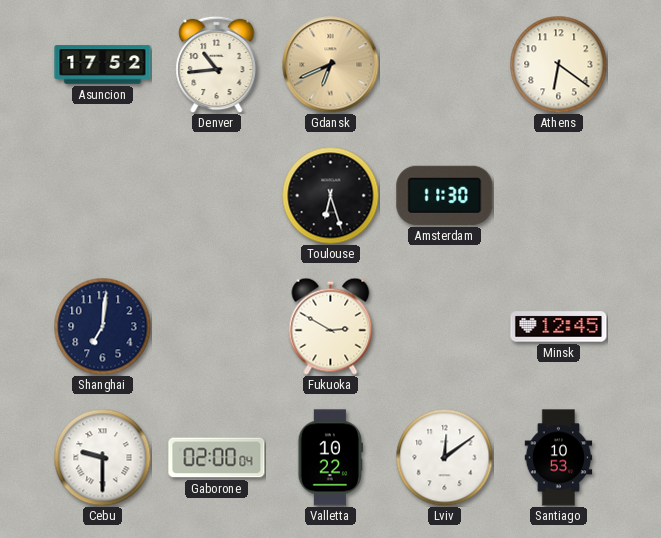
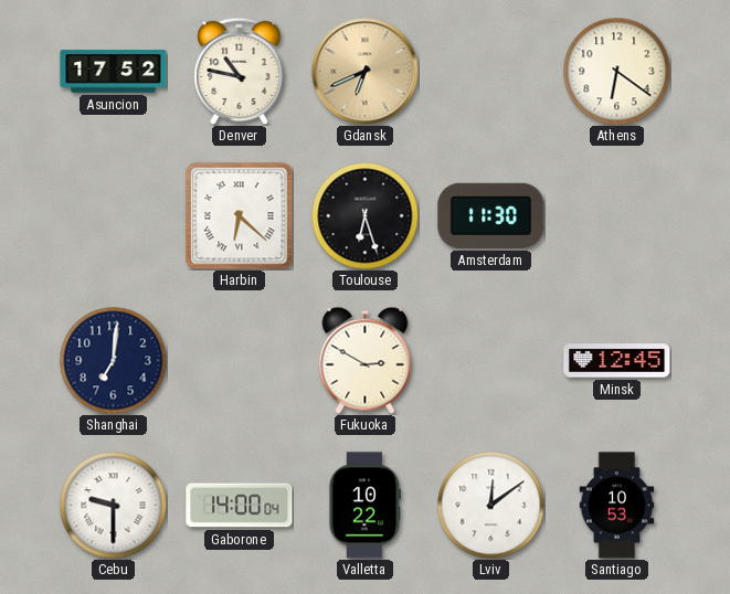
Denver: 10:44 -> 10:47
Harbin: none -> 6:22
Gaborone: 02:00 -> 14:00
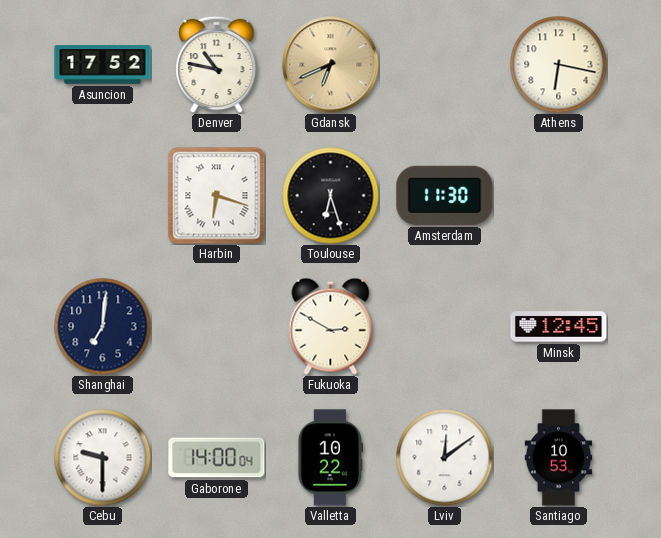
Athens: 6:21 -> 6:17
Harbin: 6:22 -> 6:18
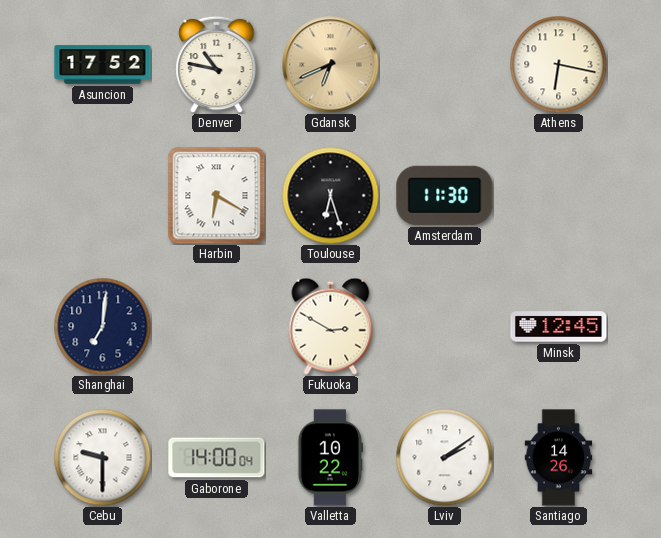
Harbin: 6:18 -> 6:20
Lviv: 12:09 -> 2:09
Santiago: 10:53 -> 14:26
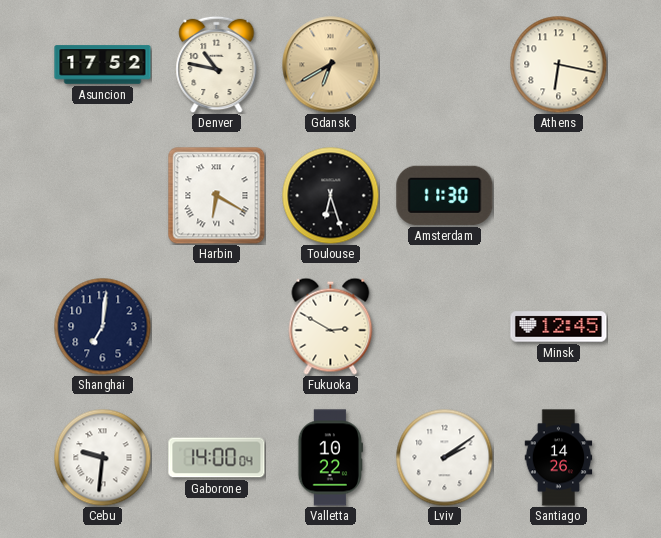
Gdansk: 6:41 -> 6:40
Cebu: 9:30 -> 9:31
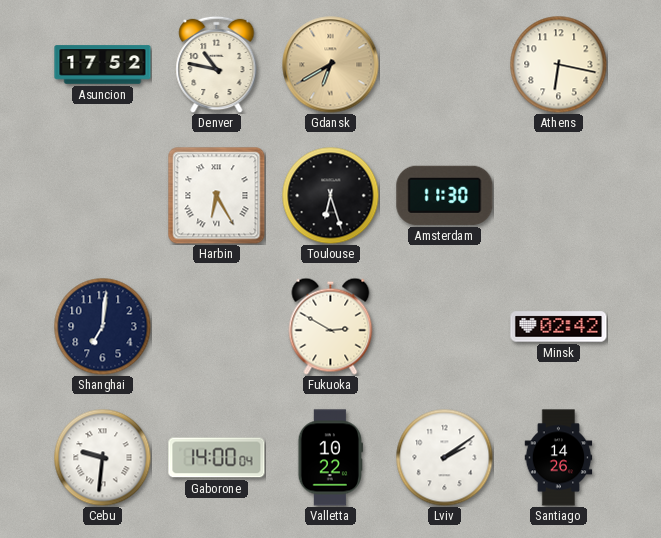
Harbin: 6:20 -> 6:25
Minsk: 12:45 -> 02:42
